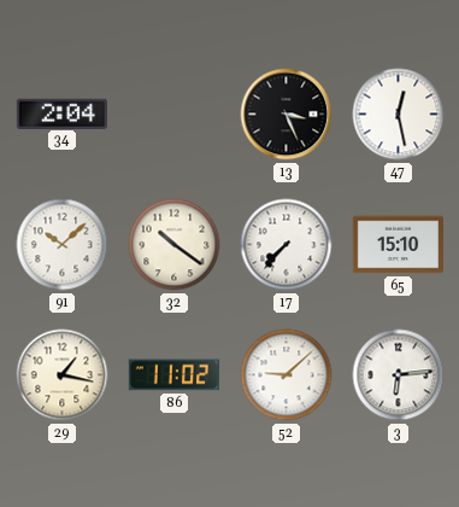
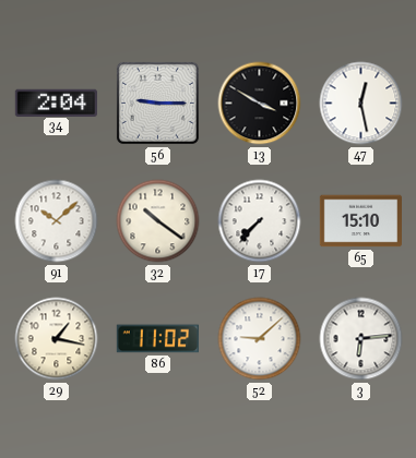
56: none -> 9:15
13: 3:26 -> 3:50
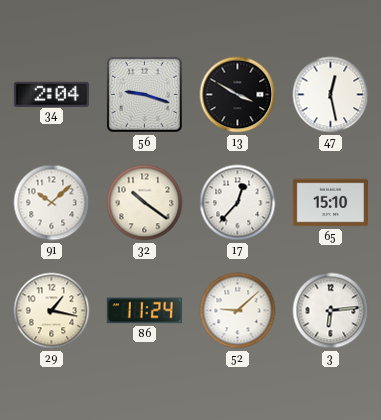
56: 9:15 -> 9:18
17: 7:37 -> 12:37
86: 11:02 -> 11:24
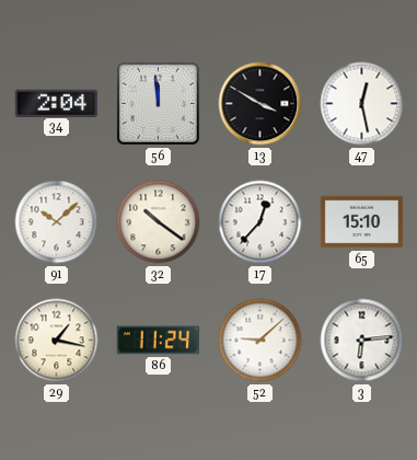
56: 9:18 -> 11:59
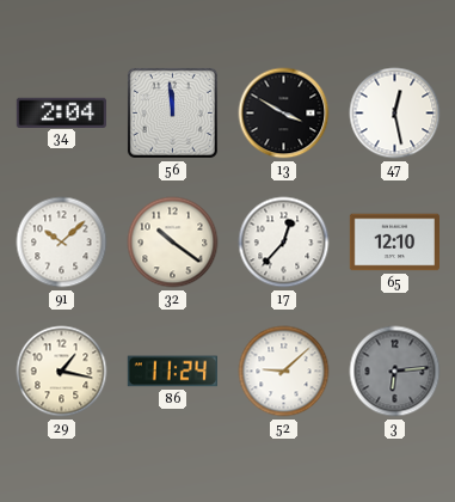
65: 15:10 -> 12:10
3 dial: white -> grey
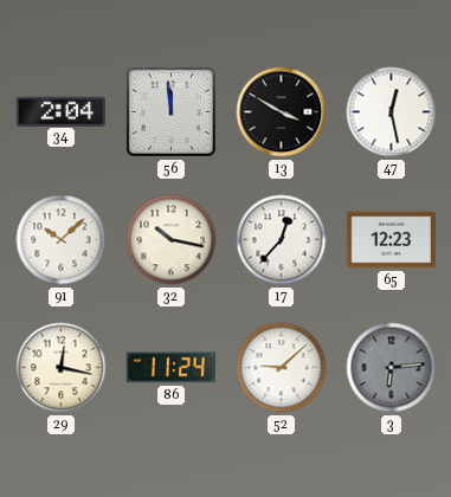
32: 10:21 -> 10:17
65: 12:10 -> 12:23
29: 1:17 -> 12:17
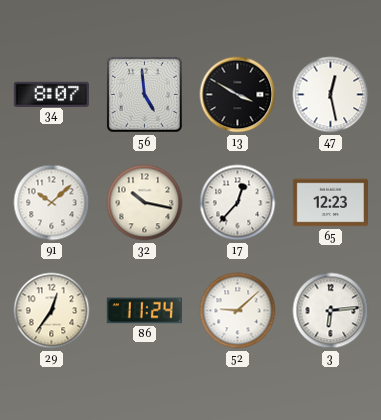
34: 2:04 -> 8:07
56: 11:59 -> 4:59
29: 12:17 -> 12:36
3 dial: grey -> white
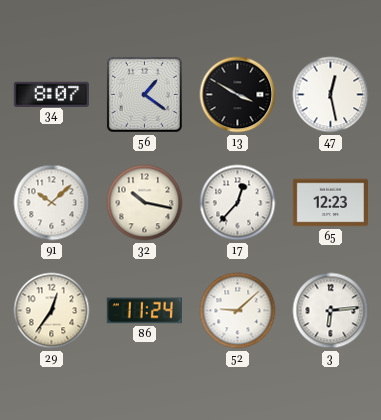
56: 4:59 -> 1:21
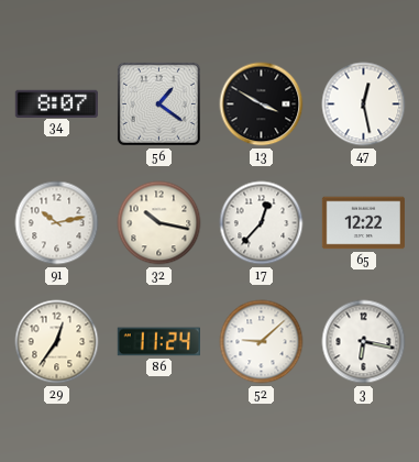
91: 10:08 -> 10:13
65: 12:23 -> 12:22
3: 6:14 -> 6:17
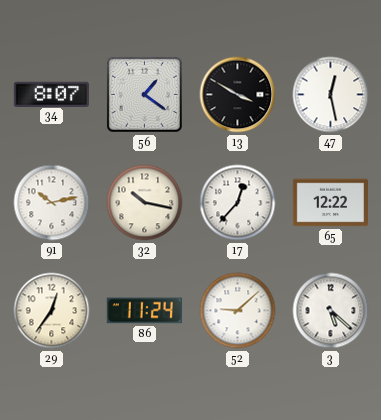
3: 6:17 -> 5:22
